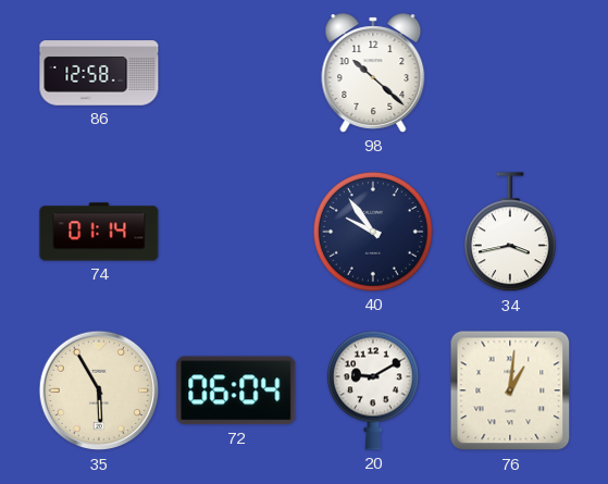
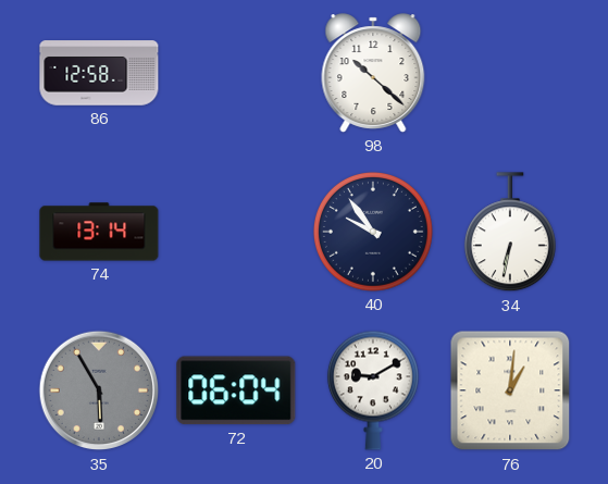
74: 01:14 -> 13:14
34: 3:43 -> 6:32
35 dial: cream -> grey
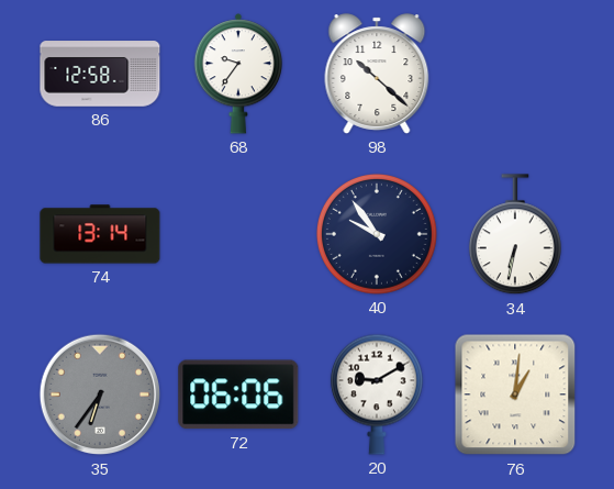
68: none -> 9:36
35: 5:55 -> 6:36
72: 06:04 -> 06:06
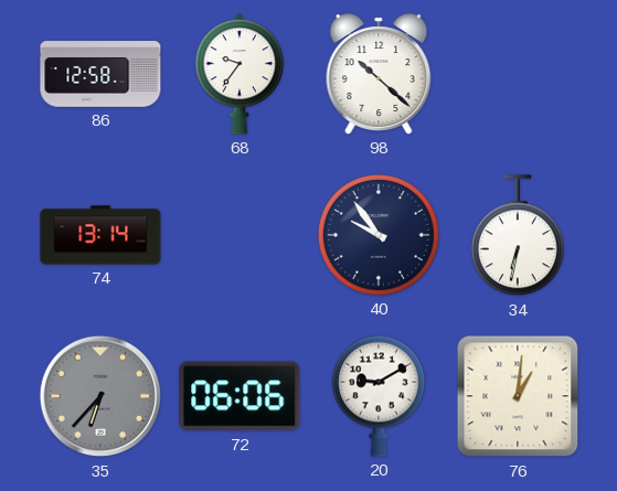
35: 6:36 -> 6:37
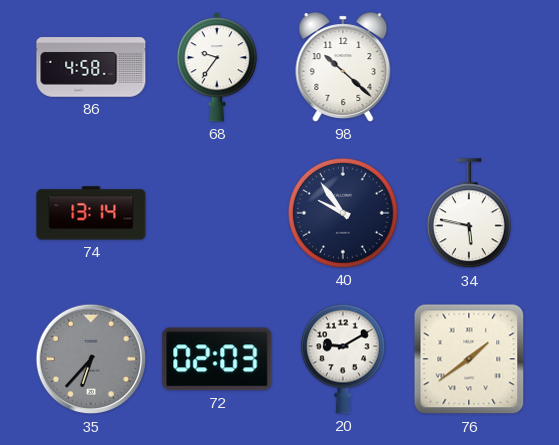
86: 12:58 -> 4:58
34: 6:32 -> 5:47
72: 06:06 -> 02:03
76: 1:01 -> 1:39
